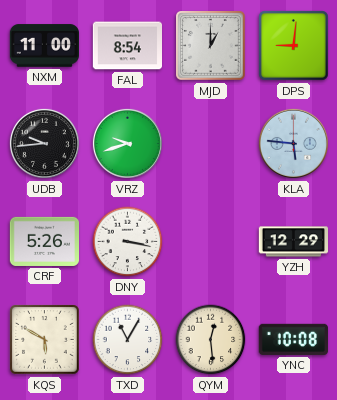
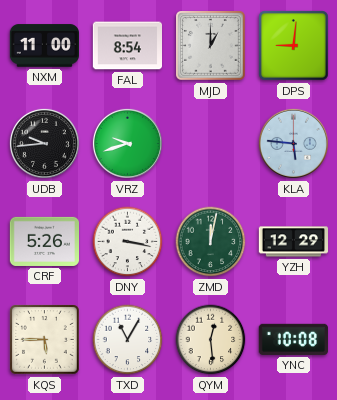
ZMD: none -> 12:02
KQS: 5:50 -> 5:45
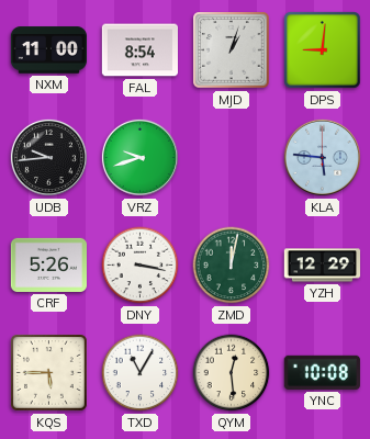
MJD: 1:00 -> 1:03
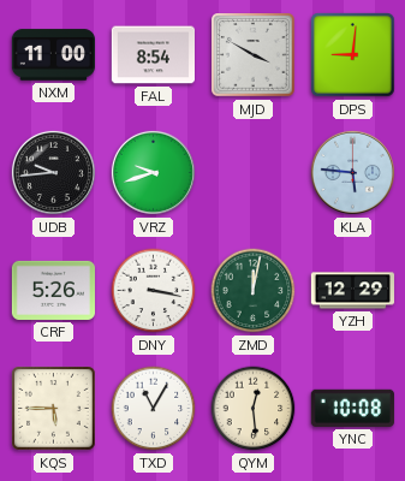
MJD: 1:03 -> 3:50
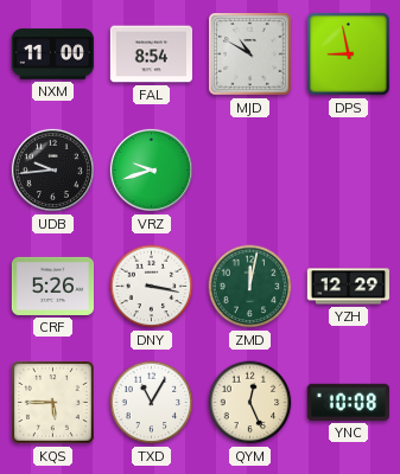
MJD: 3:50 -> 10:50
DPS: 9:01 -> 8:58
KLA: 5:46 -> none
QYM: 12:29 -> 12:26
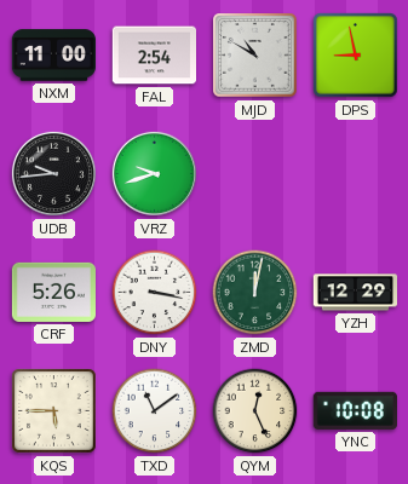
FAL: 8:54 -> 2:54
TXD: 11:05 -> 11:09
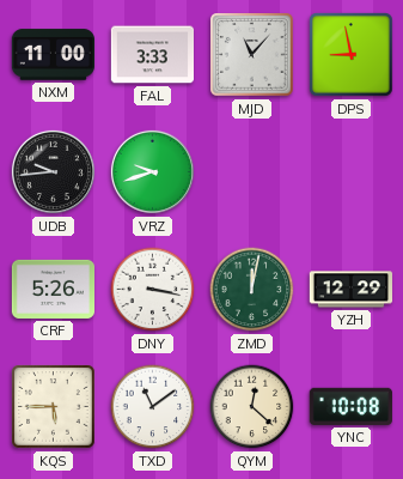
FAL: 2:54 -> 3:33
MJD: 10:50 -> 11:07
QYM: 12:26 -> 12:22
